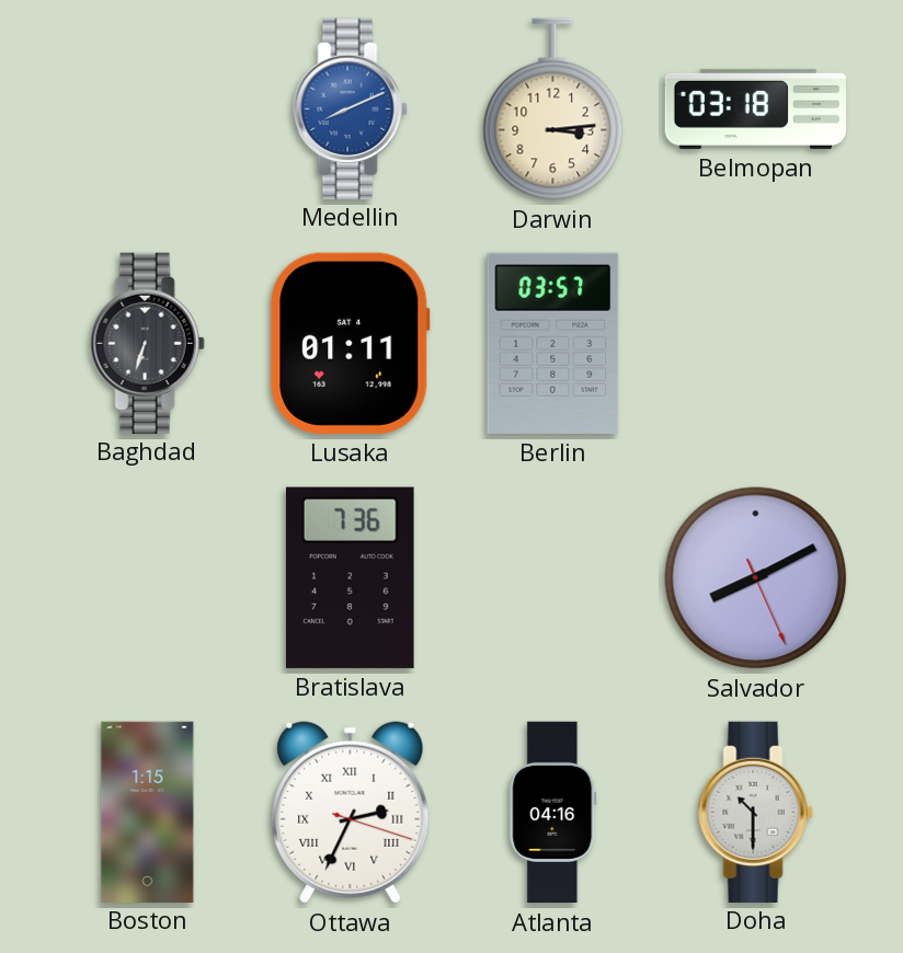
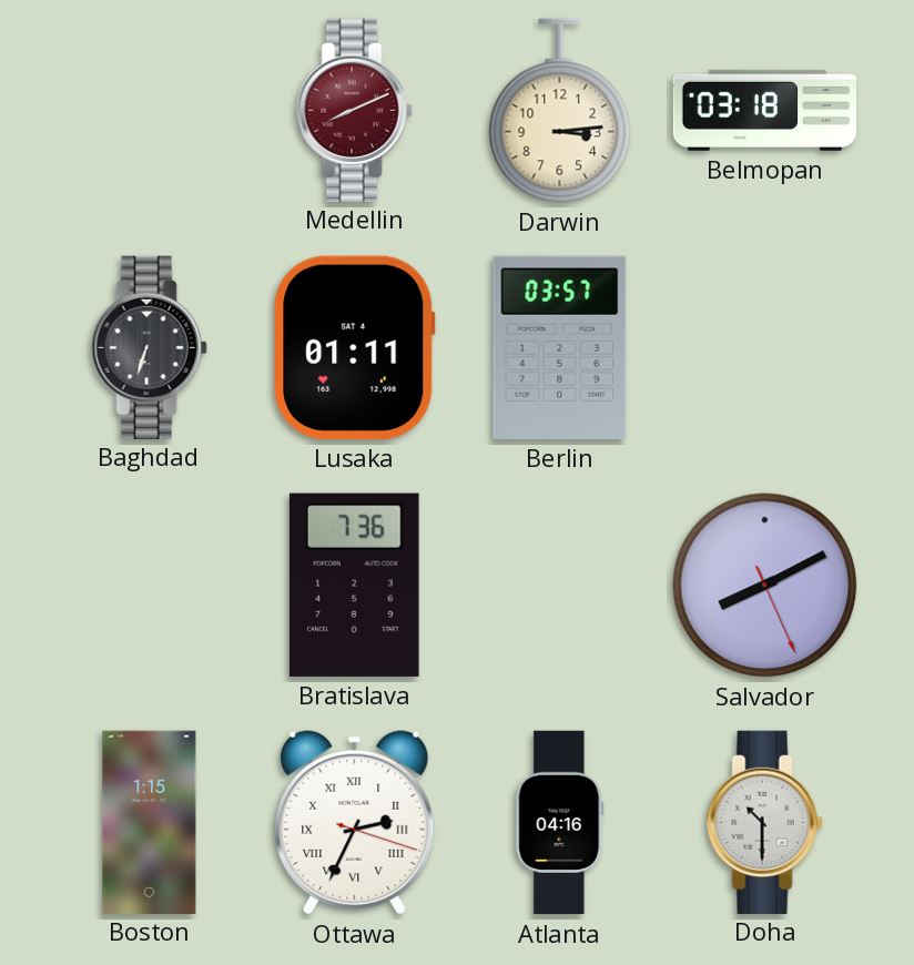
Medellin dial: blue -> burgundy
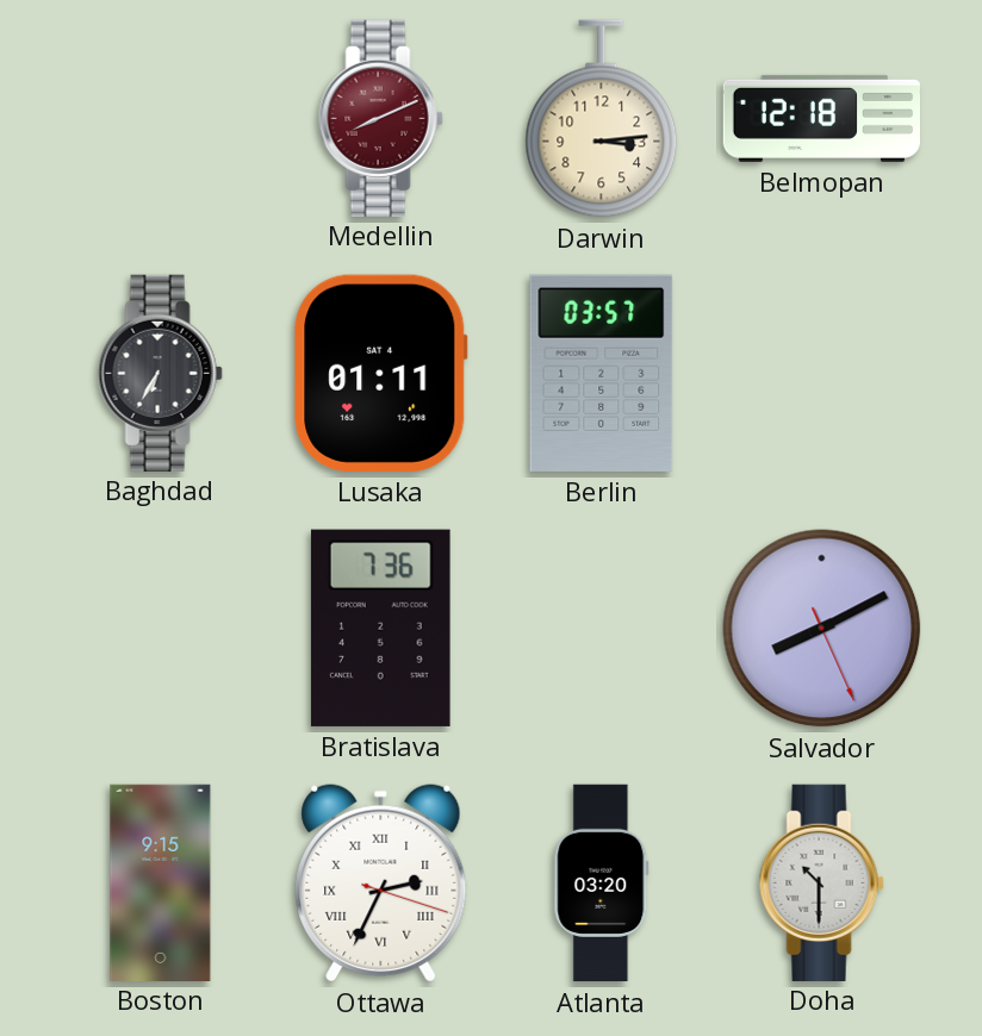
Belmopan: 03:18 -> 12:18
Baghdad: 6:33 -> 6:35
Boston: 1:15 -> 9:15
Atlanta: 04:16 -> 03:20
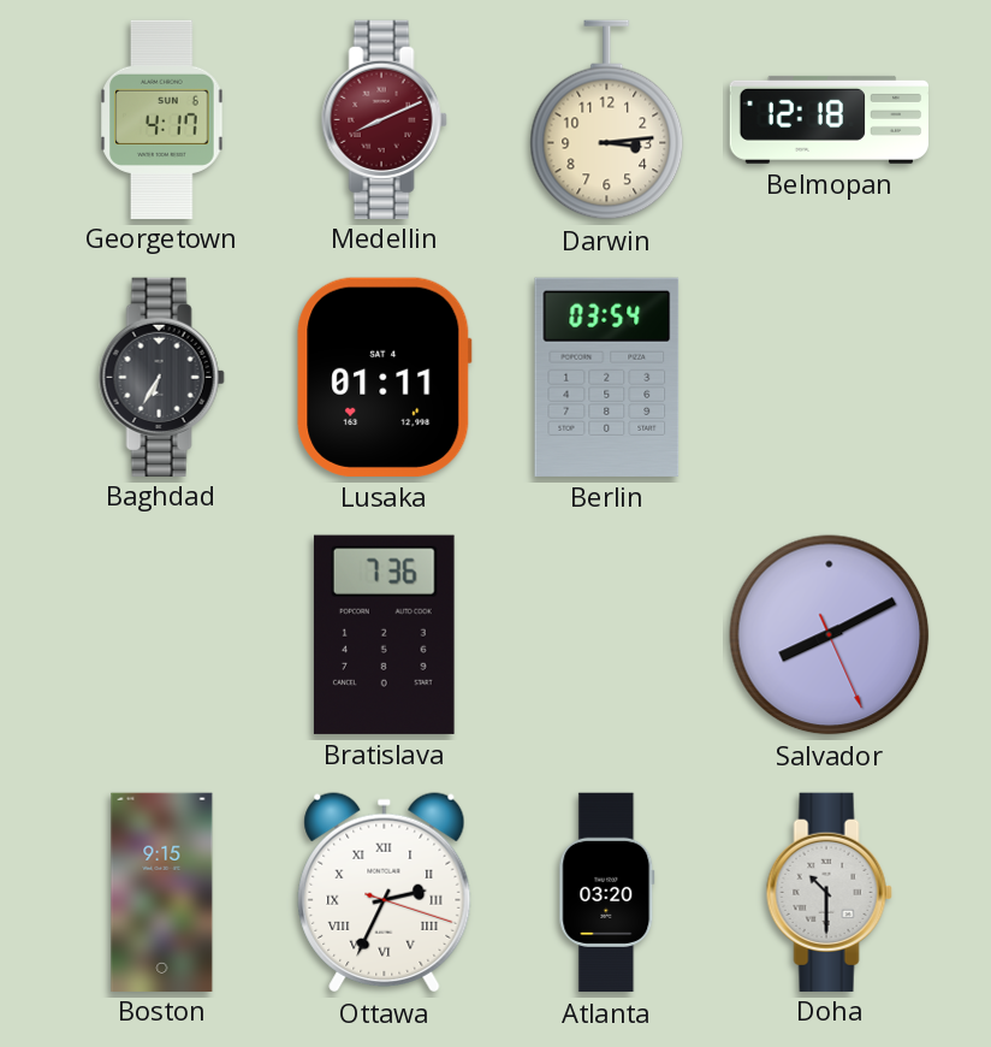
Georgetown: none -> 4:17
Berlin: 03:57 -> 03:54
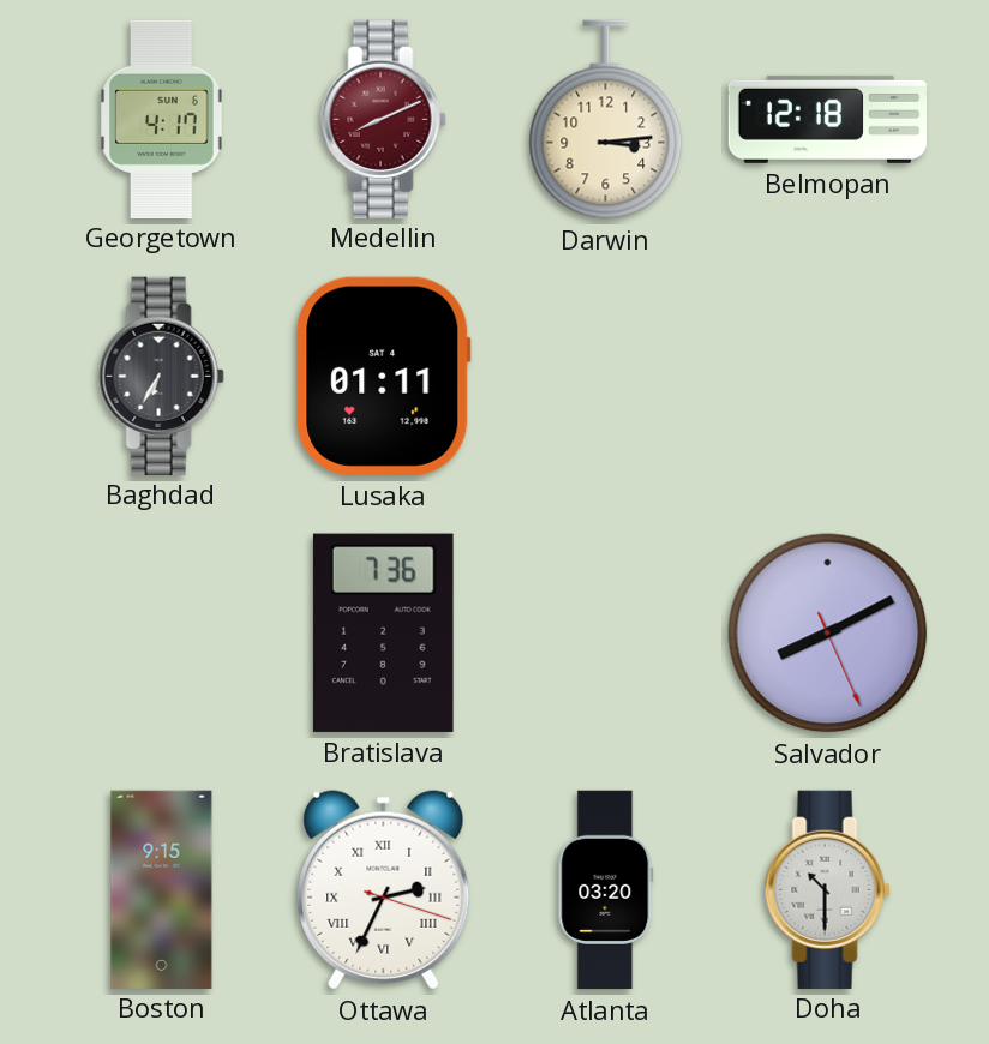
Berlin: 03:54 -> none
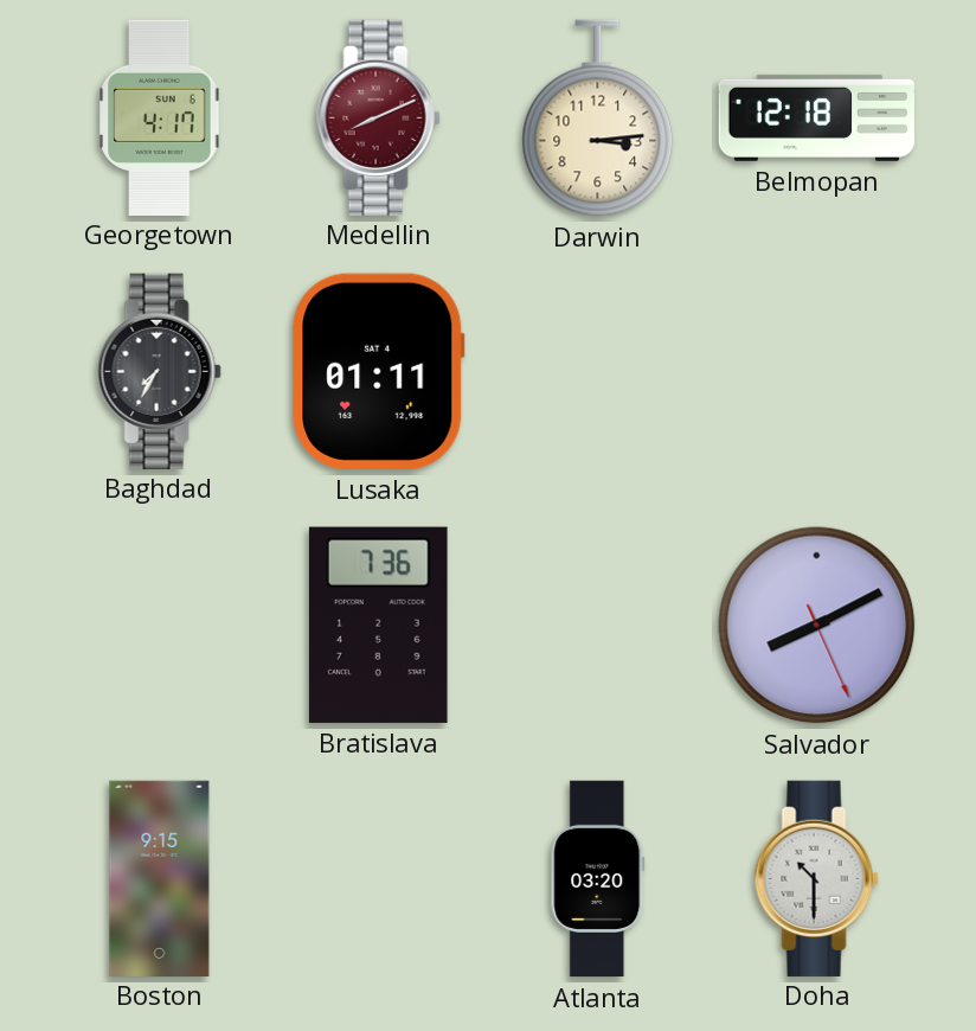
Baghdad: 6:35 -> 7:35
Ottawa: 2:34 -> none
